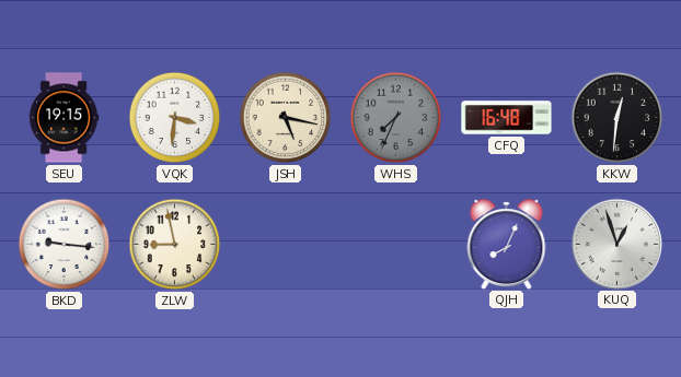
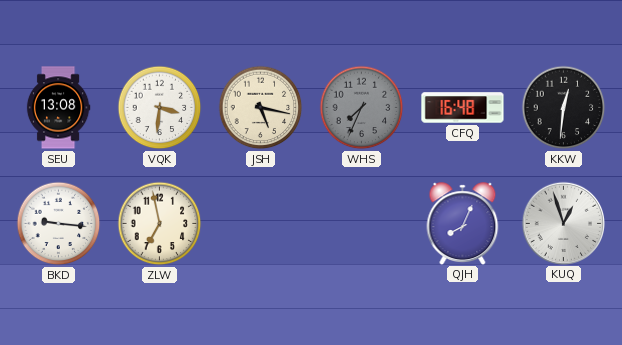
SEU: 19:15 -> 13:08
ZLW: 8:58 -> 6:58
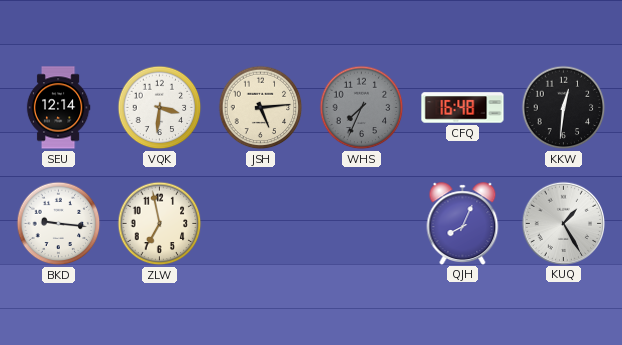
SEU: 13:08 -> 12:14
JSH: 5:17 -> 5:14
KUQ: 12:57 -> 1:25
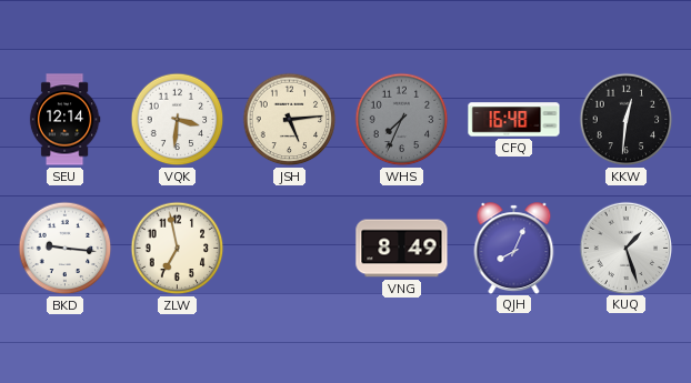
VNG: none -> 8:49
KUQ: 1:25 -> 1:27
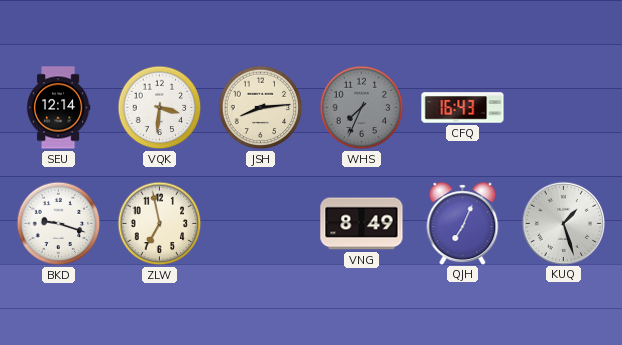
JSH: 5:14 -> 8:14
CFQ: 16:48 -> 16:43
KKW: 12:31 -> none
BKD: 9:16 -> 9:18
QJH: 8:04 -> 7:04
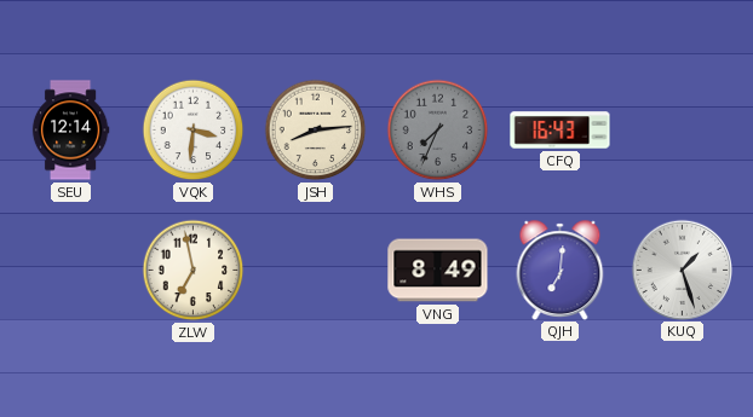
BKD: 9:18 -> none
QJH: 7:04 -> 7:01
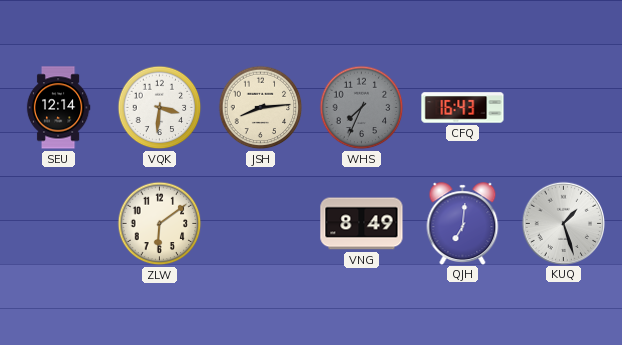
ZLW: 6:58 -> 6:09
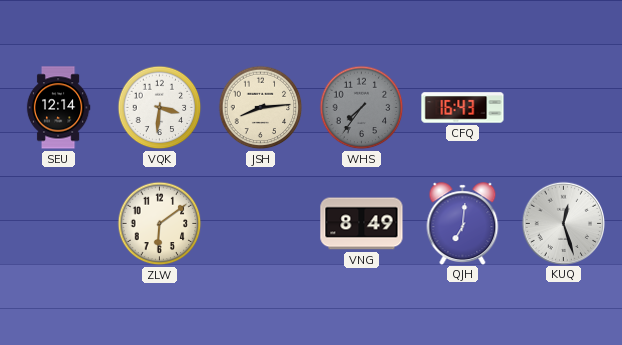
WHS: 7:34 -> 7:36
KUQ: 1:27 -> 12:27
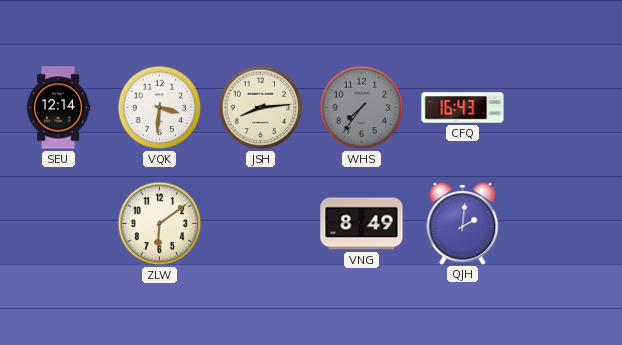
QJH: 7:01 -> 2:01
KUQ: 12:27 -> none
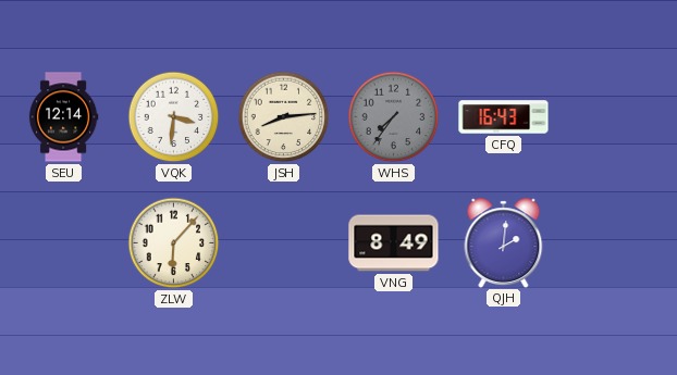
ZLW: 6:09 -> 6:07
